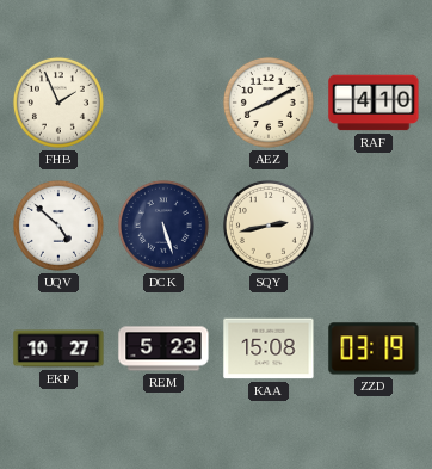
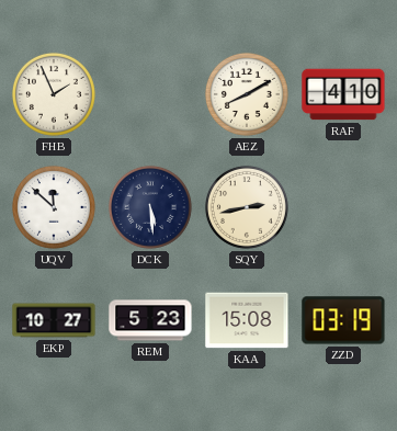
UQV: 4:52 -> 11:52
DCK: 5:27 -> 5:29
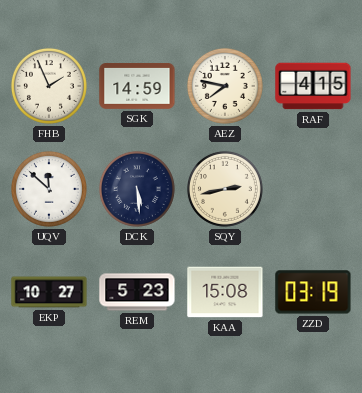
SGK: none -> 14:59
AEZ: 8:10 -> 7:47
RAF: 4:10 -> 4:15
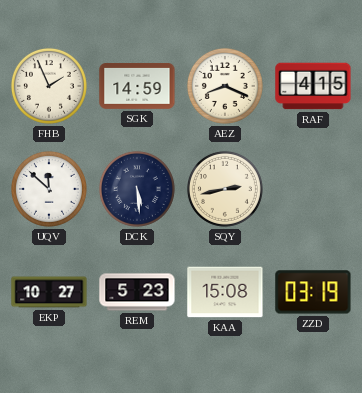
AEZ: 7:47 -> 8:19
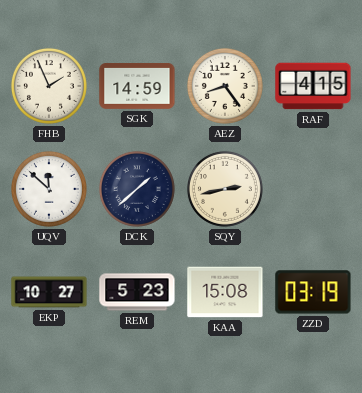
AEZ: 8:19 -> 8:24
DCK: 5:29 -> 1:38
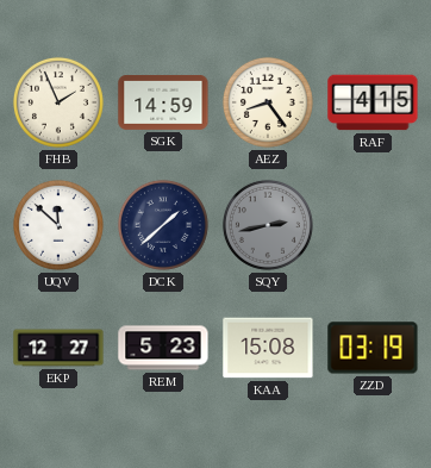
SQY dial: cream -> grey
EKP: 10:27 -> 12:27
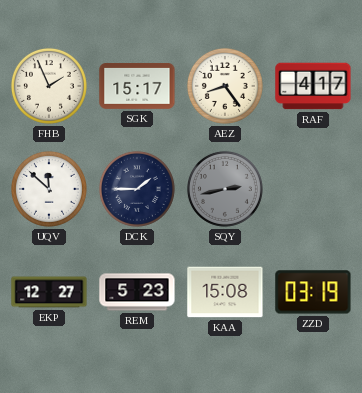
SGK: 14:59 -> 15:17
RAF: 4:15 -> 4:17
DCK: 1:38 -> 1:45
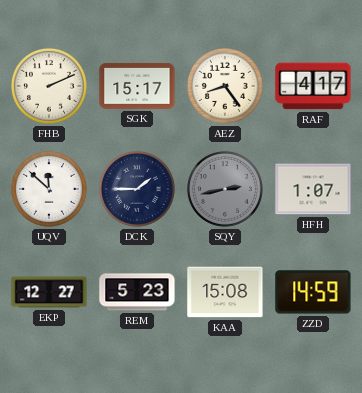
FHB: 1:56 -> 2:11
HFH: none -> 1:07
ZZD: 03:19 -> 14:59
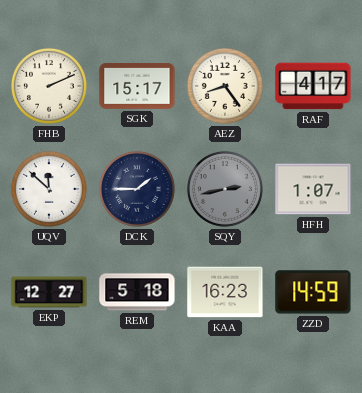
REM: 5:23 -> 5:18
KAA: 15:08 -> 16:23
